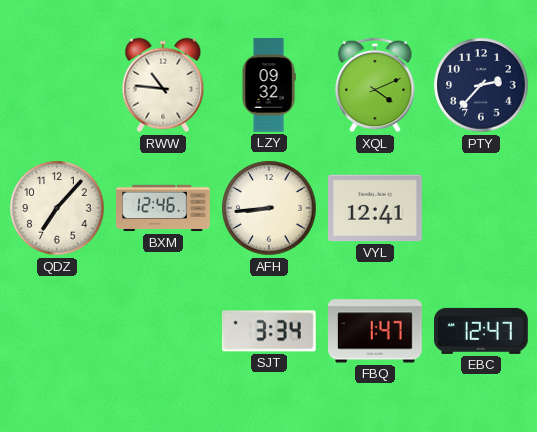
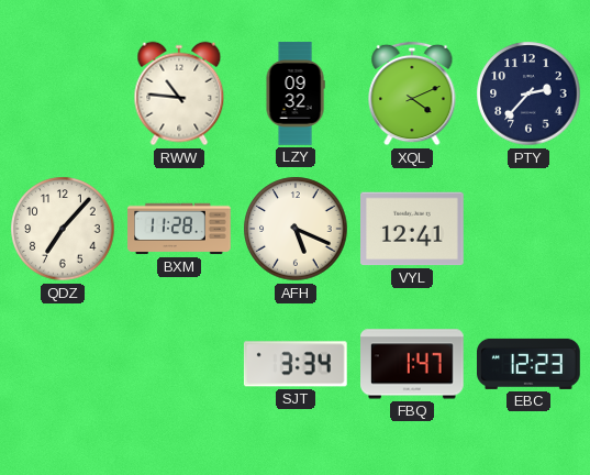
BXM: 12:46 -> 11:28
AFH: 8:44 -> 5:19
EBC: 12:47 -> 12:23
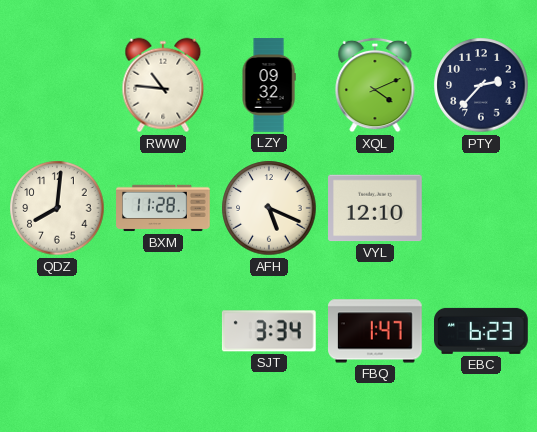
QDZ: 7:07 -> 8:01
VYL: 12:41 -> 12:10
EBC: 12:23 -> 6:23
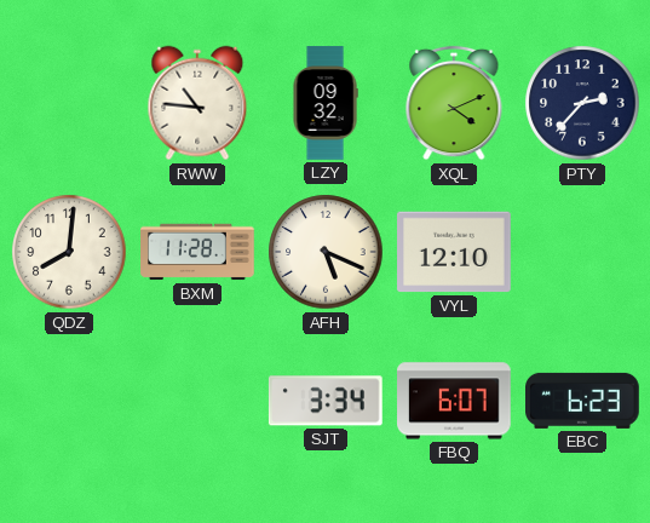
FBQ: 1:47 -> 6:07
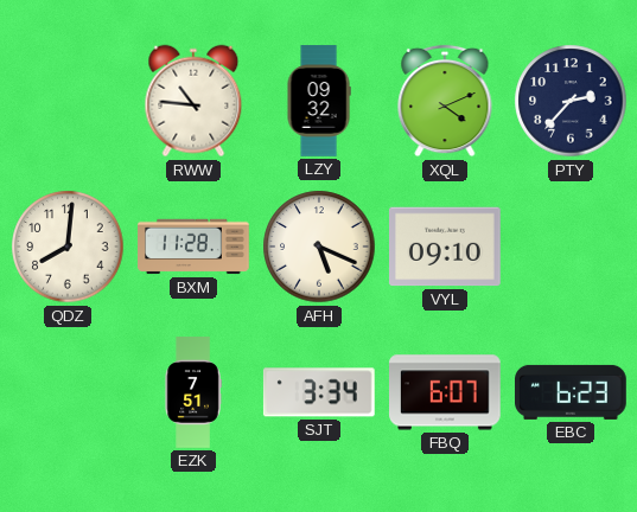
VYL: 12:10 -> 09:10
EZK: none -> 7:51
